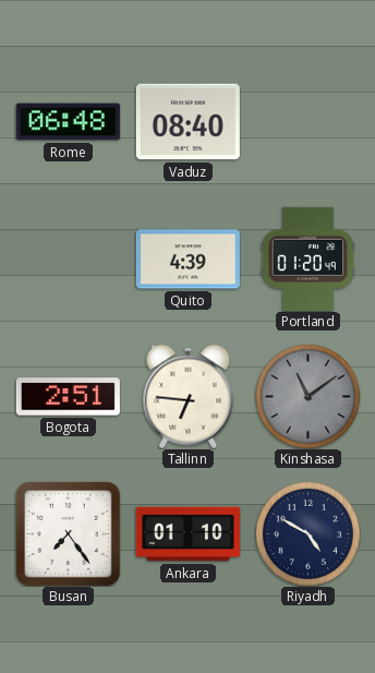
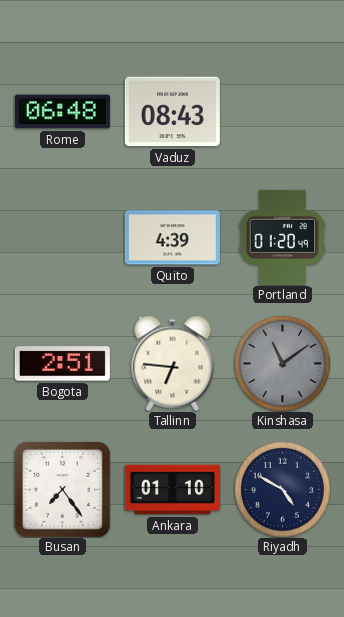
Vaduz: 08:40 -> 08:43
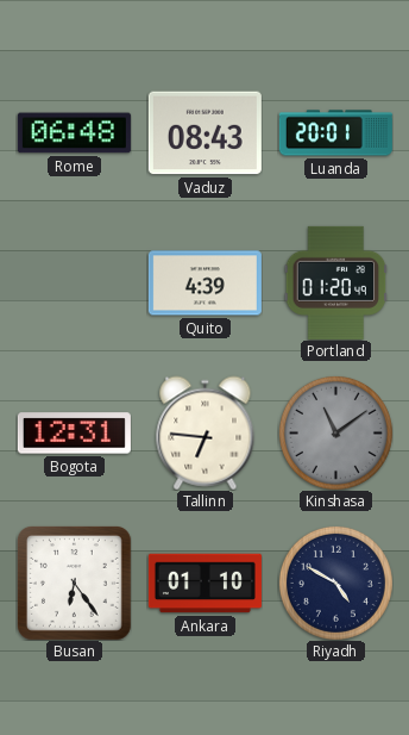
Luanda: none -> 20:01
Bogota: 2:51 -> 12:31
Busan: 7:24 -> 6:24
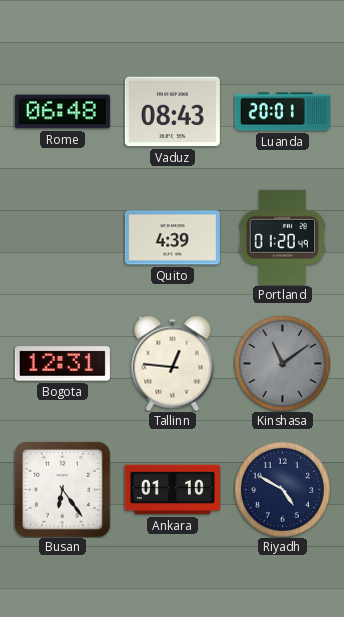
Tallinn: 6:46 -> 12:46
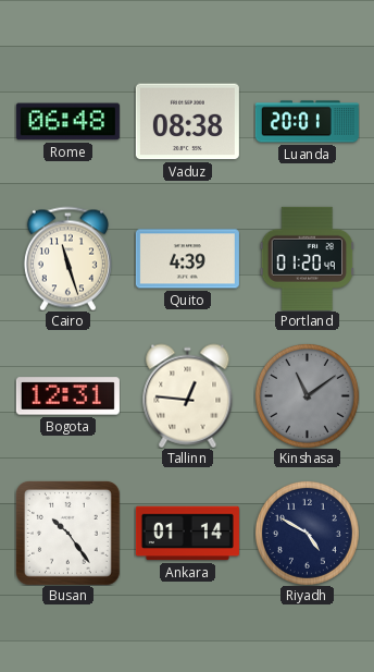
Vaduz: 08:43 -> 08:38
Cairo: none -> 11:27
Busan: 6:24 -> 10:24
Ankara: 01:10 -> 01:14
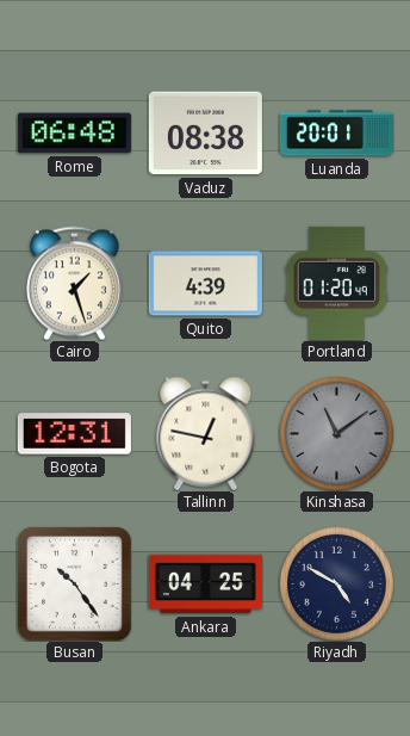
Cairo: 11:27 -> 1:27
Tallinn: 12:46 -> 12:47
Ankara: 01:14 -> 04:25
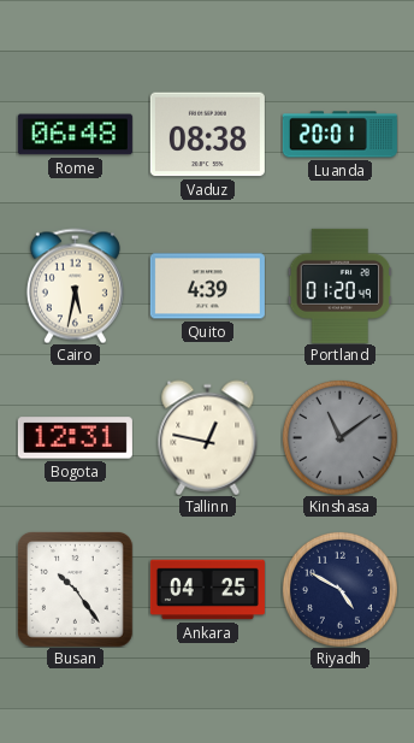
Cairo: 1:27 -> 5:32
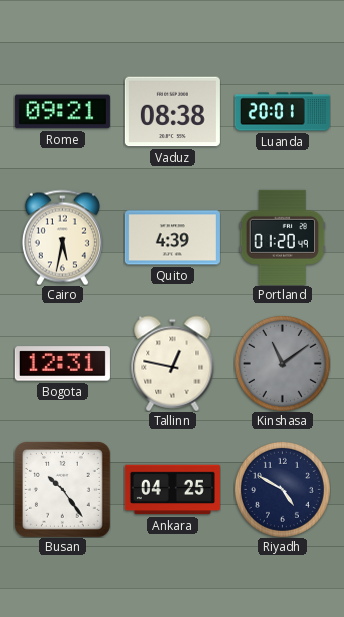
Rome: 06:48 -> 09:21
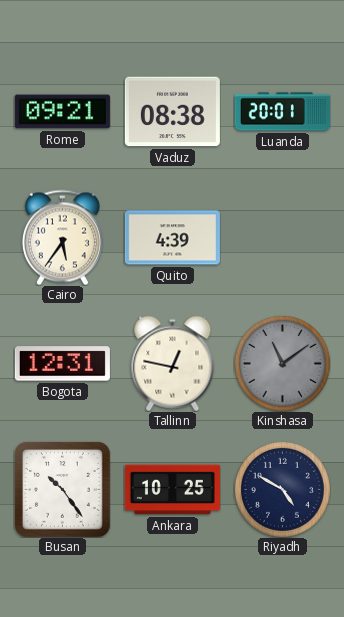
Cairo: 5:32 -> 5:36
Portland: 01:20 -> none
Ankara: 04:25 -> 10:25
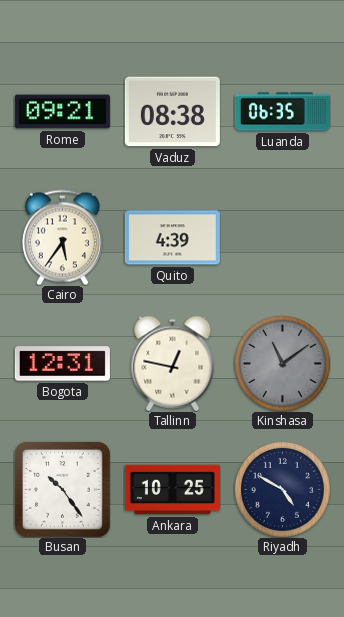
Luanda: 20:01 -> 06:35
